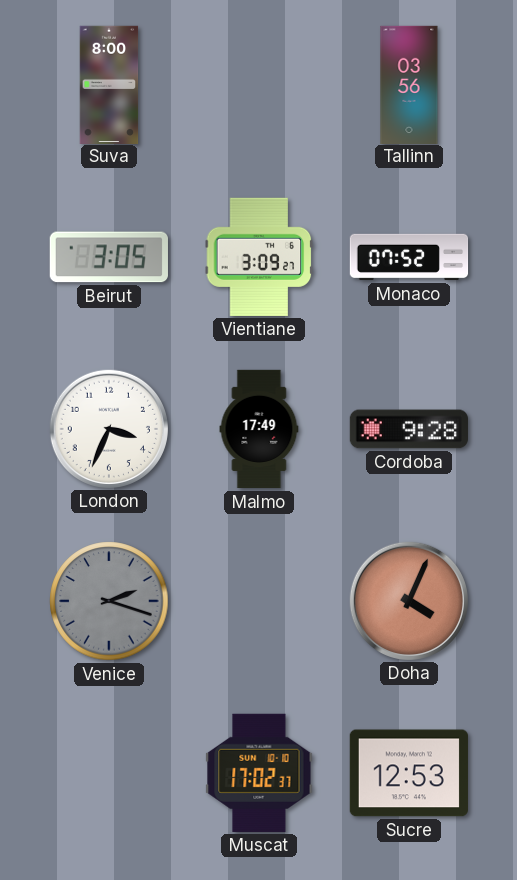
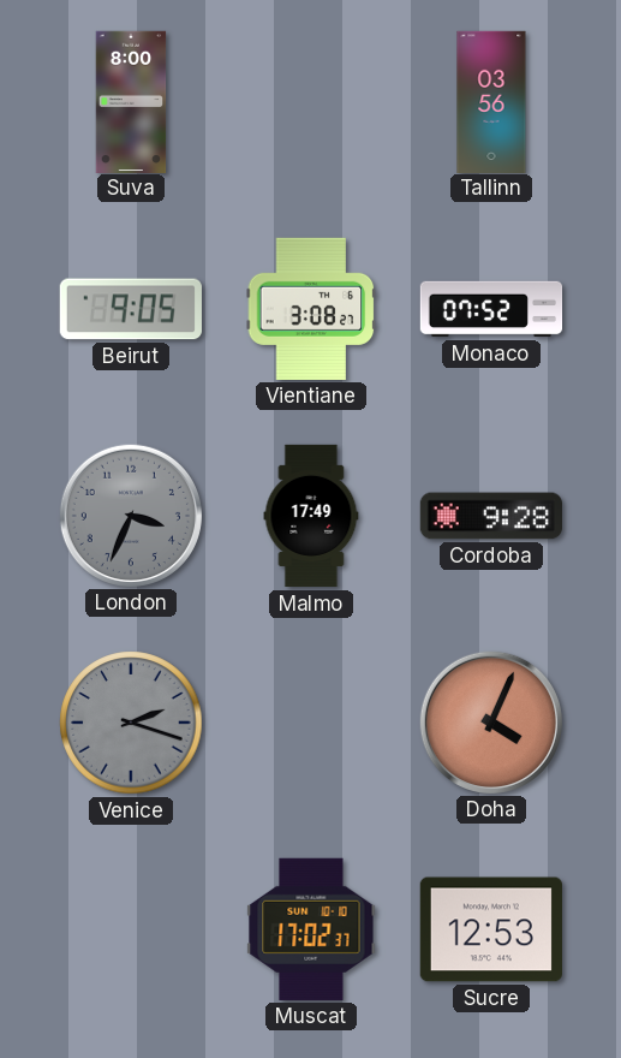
Beirut: 3:05 -> 9:05
Vientiane: 3:09 -> 3:08
London dial: white -> grey
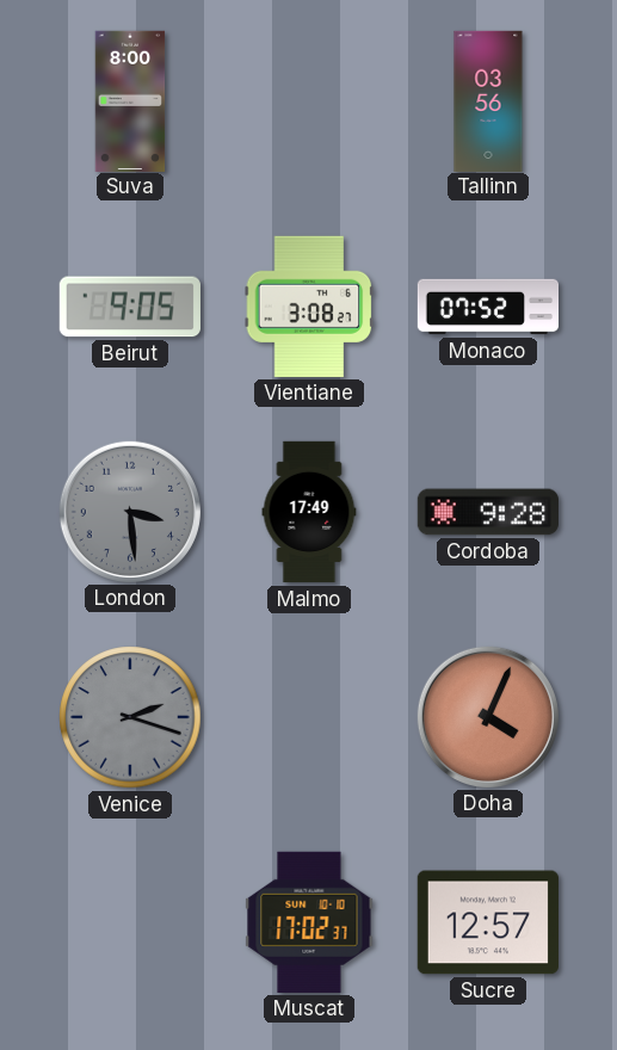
London: 3:34 -> 3:29
Sucre: 12:53 -> 12:57
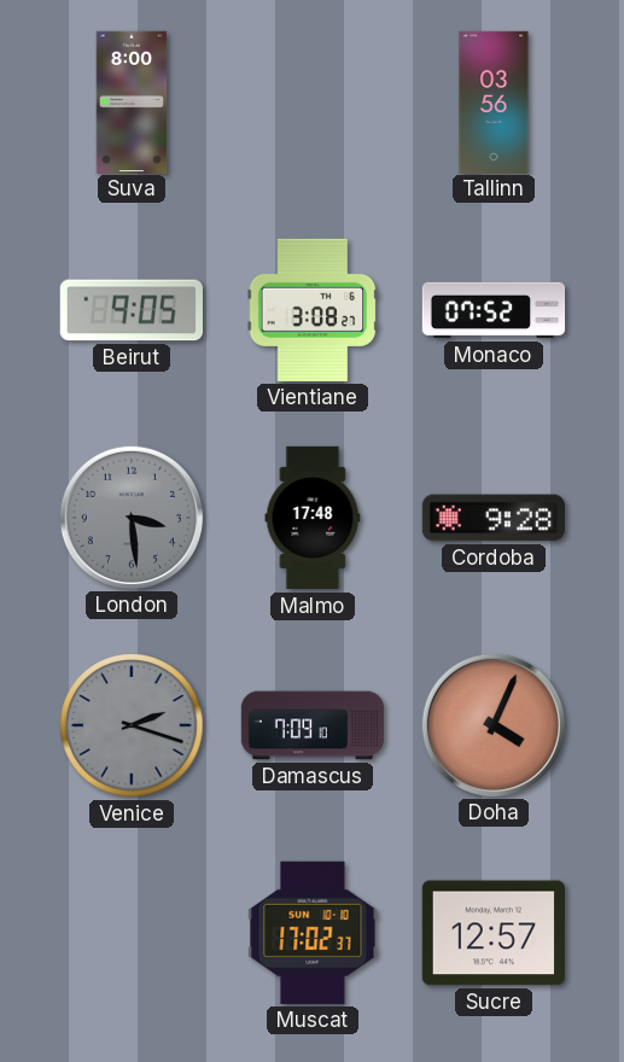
Malmo: 17:49 -> 17:48
Damascus: none -> 7:09
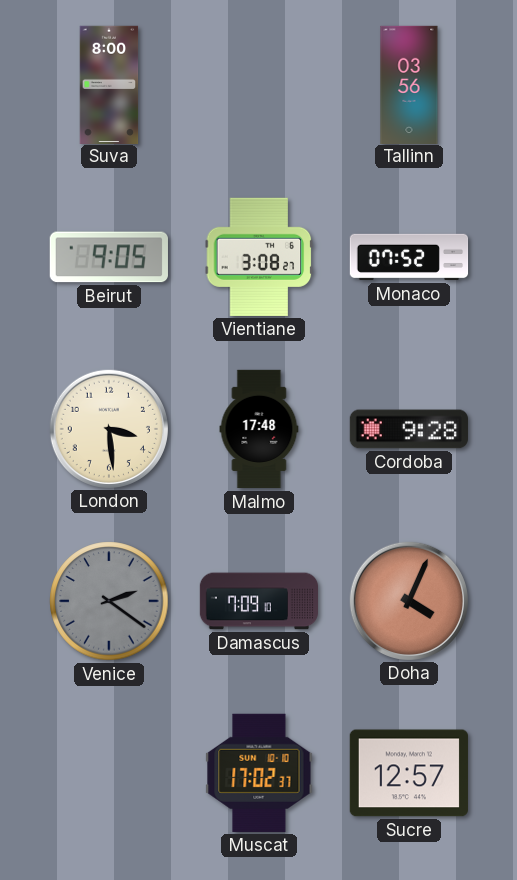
London dial: grey -> cream
Venice: 2:18 -> 2:21
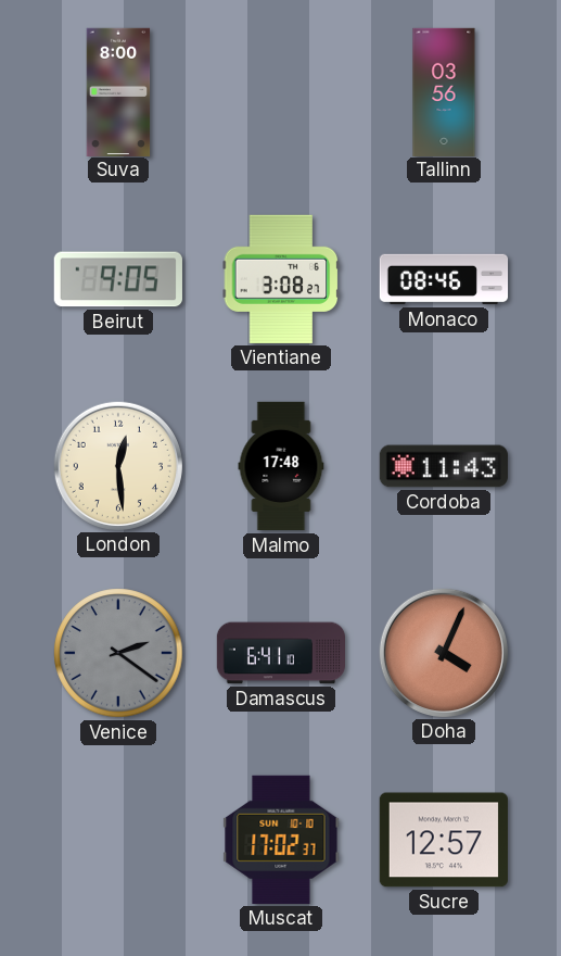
Monaco: 07:52 -> 08:46
London: 3:29 -> 12:29
Cordoba: 9:28 -> 11:43
Damascus: 7:09 -> 6:41
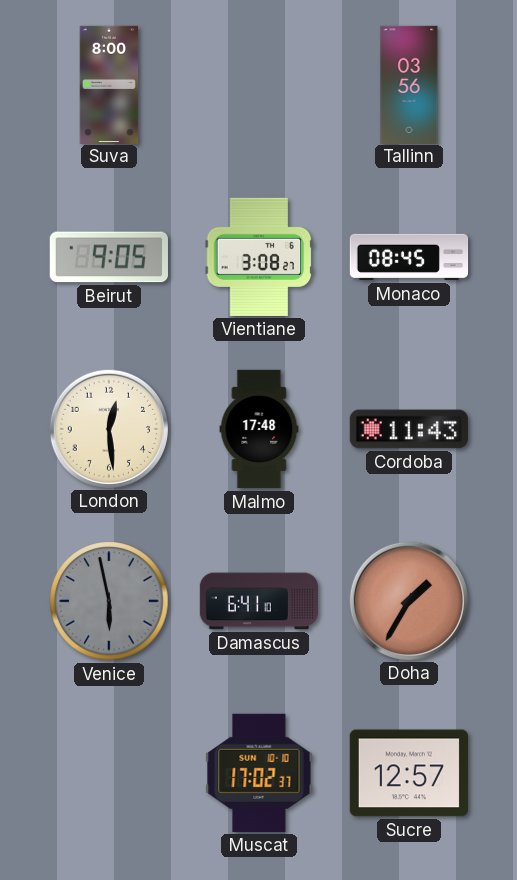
Monaco: 08:46 -> 08:45
Venice: 2:21 -> 5:58
Doha: 4:04 -> 1:35
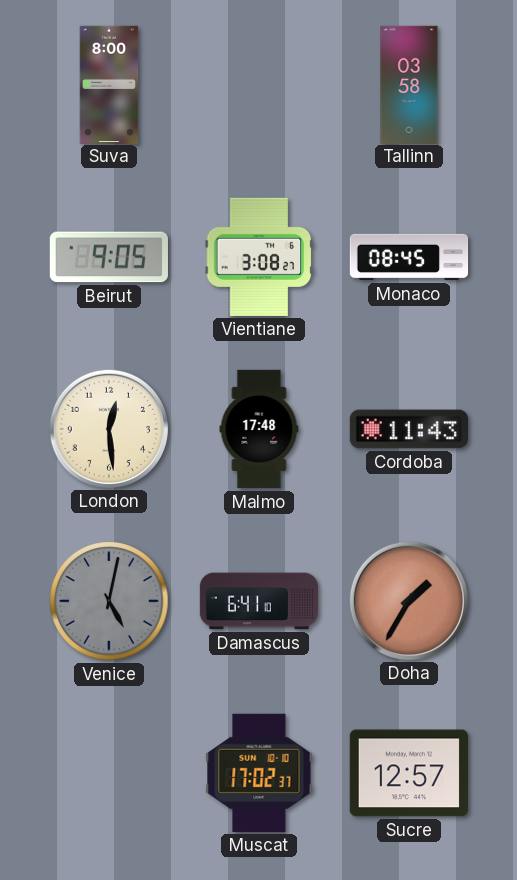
Tallinn: 03:56 -> 03:58
Venice: 5:58 -> 5:02
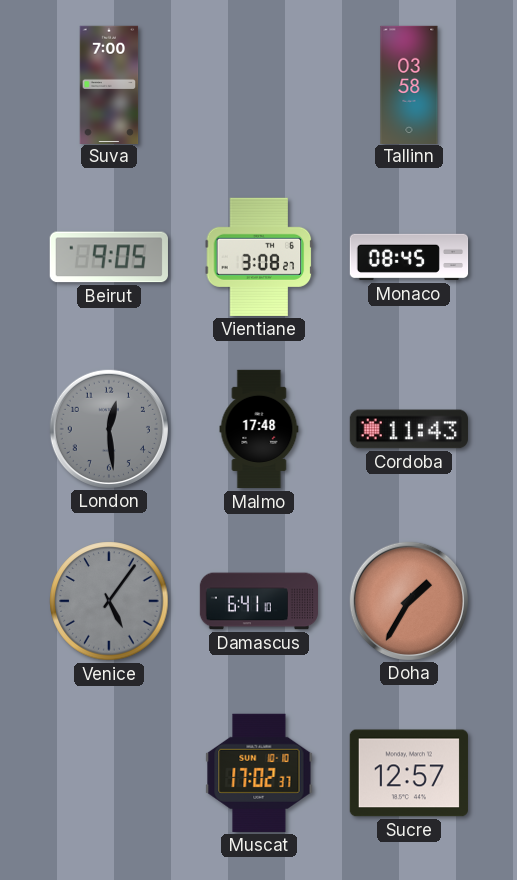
Suva: 8:00 -> 7:00
London dial: cream -> grey
Venice: 5:02 -> 5:06
